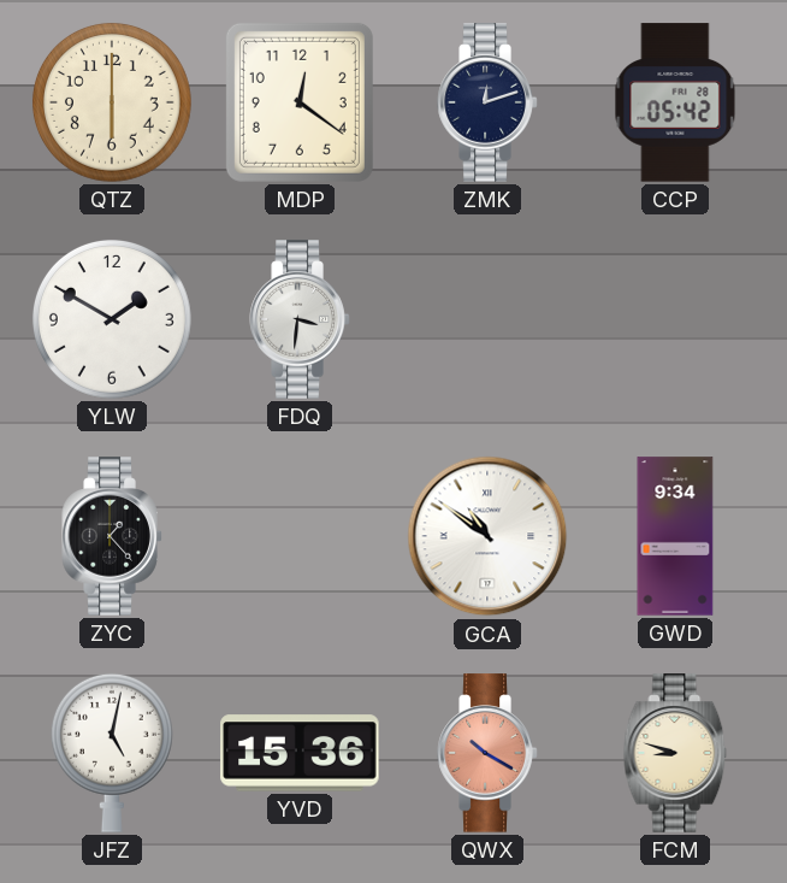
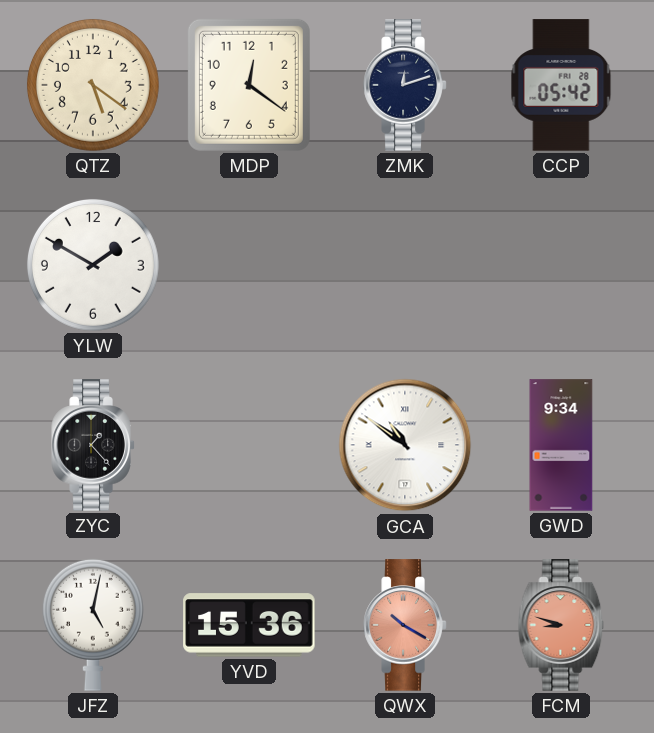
QTZ: 6:00 -> 5:21
FDQ: 3:31 -> none
FCM dial: cream -> salmon
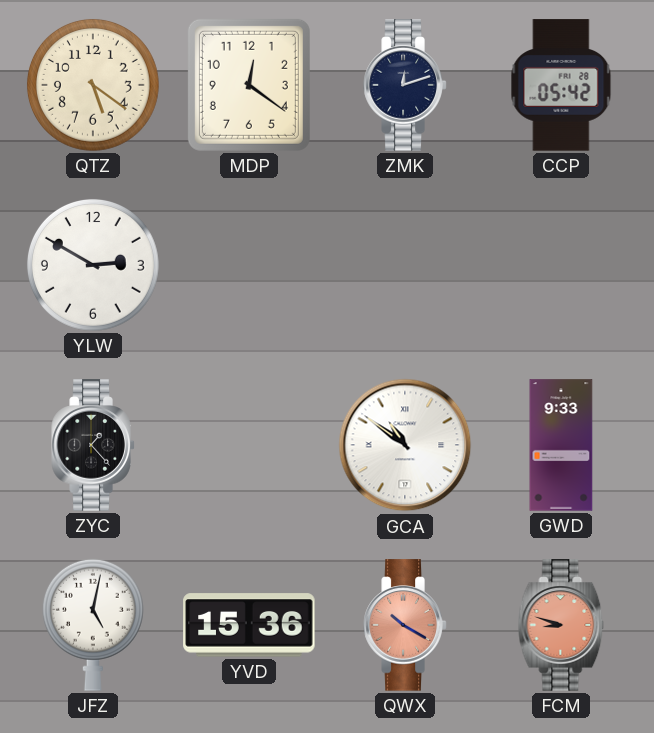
YLW: 1:50 -> 2:50
GWD: 9:34 -> 9:33
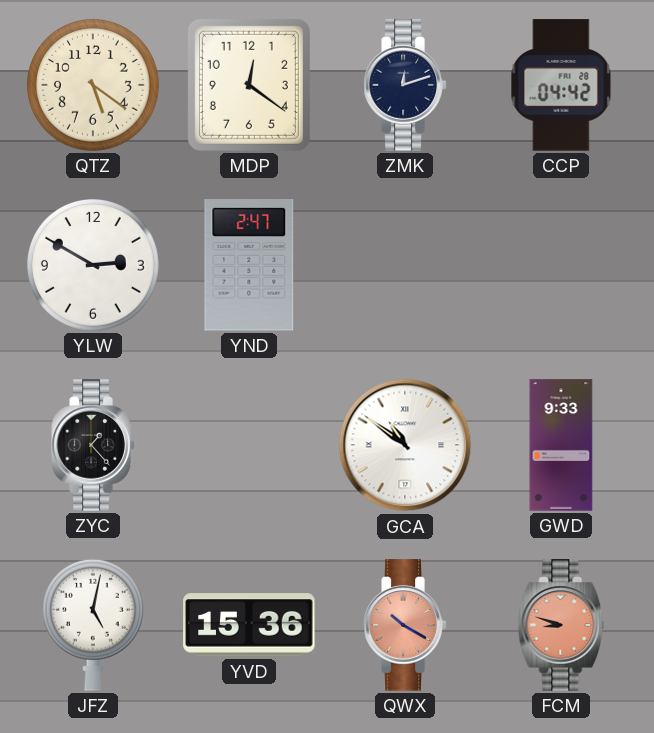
CCP: 05:42 -> 04:42
YND: none -> 2:47
